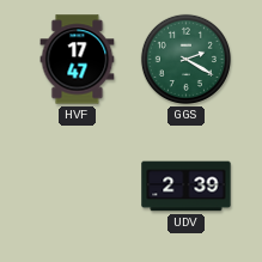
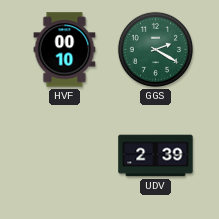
HVF: 17:47 -> 00:10
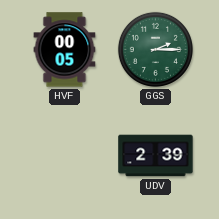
HVF: 00:10 -> 00:05
GGS: 2:20 -> 2:15
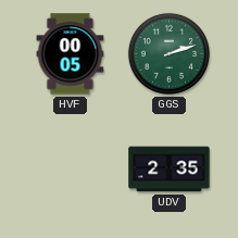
GGS: 2:15 -> 2:12
UDV: 2:39 -> 2:35
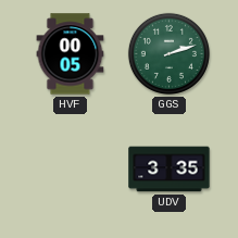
UDV: 2:35 -> 3:35
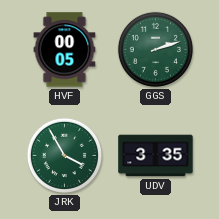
JRK: none -> 3:55
